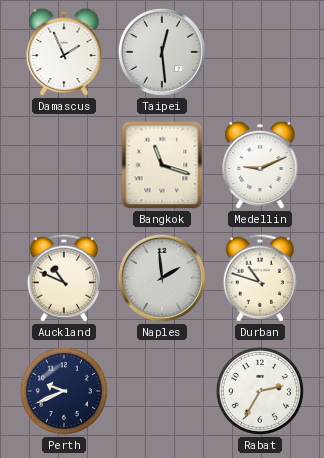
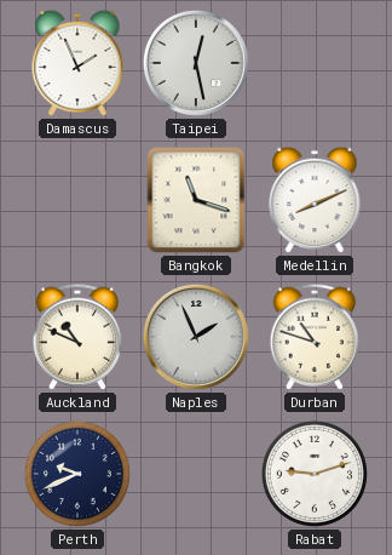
Taipei: 12:29 -> 12:28
Medellin: 9:11 -> 8:11
Naples: 1:59 -> 1:56
Rabat: 2:35 -> 9:12
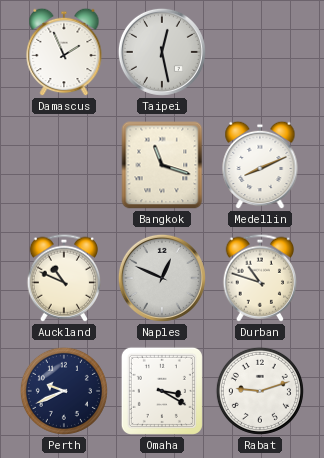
Naples: 1:56 -> 12:49
Omaha: none -> 3:20
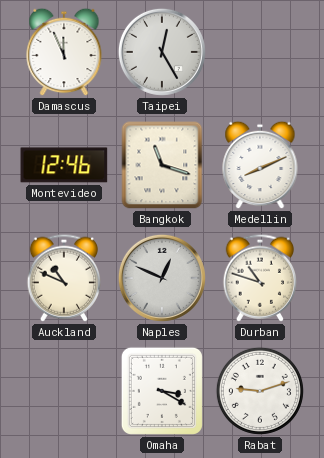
Damascus: 1:56 -> 11:56
Taipei: 12:28 -> 12:25
Montevideo: none -> 12:46
Perth: 9:41 -> none
